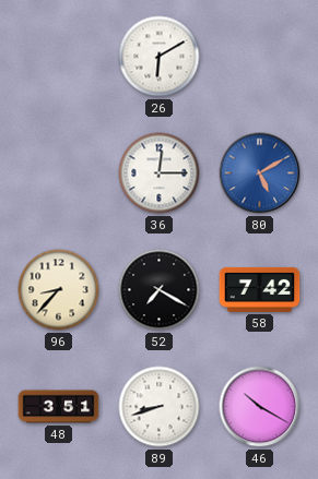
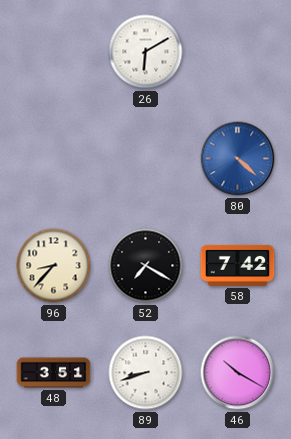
36: 12:15 -> none
80: 5:10 -> 4:22
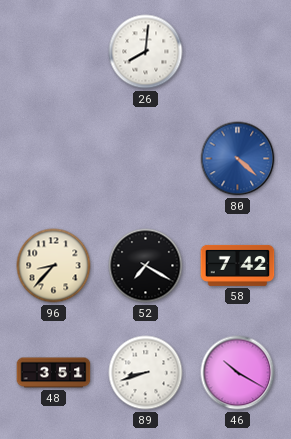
26: 6:10 -> 8:01
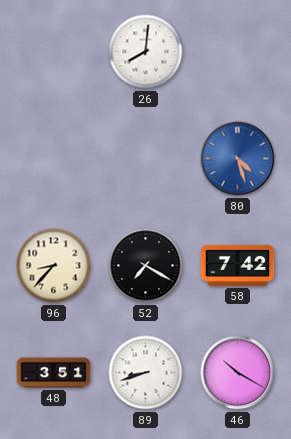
80: 4:22 -> 4:27
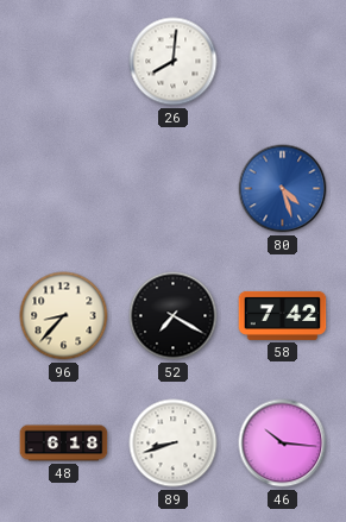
48: 3:51 -> 6:18
46: 10:20 -> 10:16
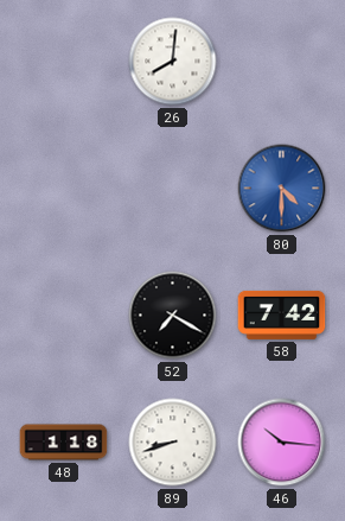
80: 4:27 -> 4:30
96: 8:37 -> none
48: 6:18 -> 1:18
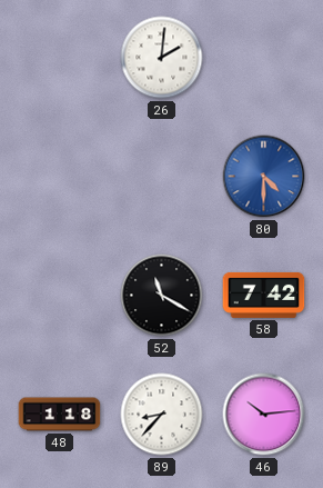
26: 8:01 -> 2:01
52: 7:20 -> 11:20
89: 8:42 -> 8:37
46: 10:16 -> 10:14
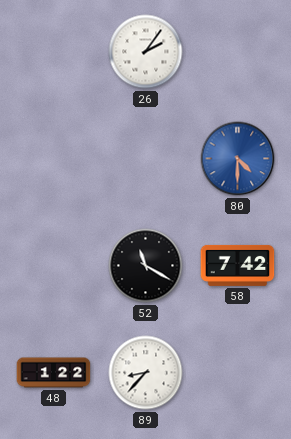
26: 2:01 -> 2:06
48: 1:18 -> 1:22
46: 10:14 -> none
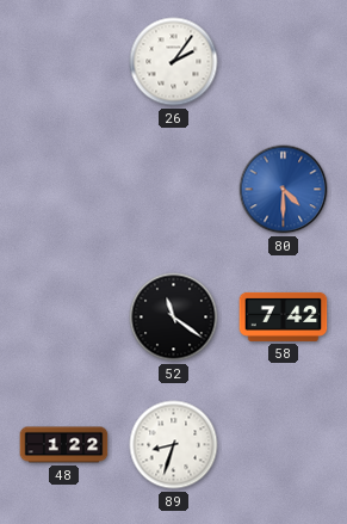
52: 11:20 -> 11:21
89: 8:37 -> 8:33
